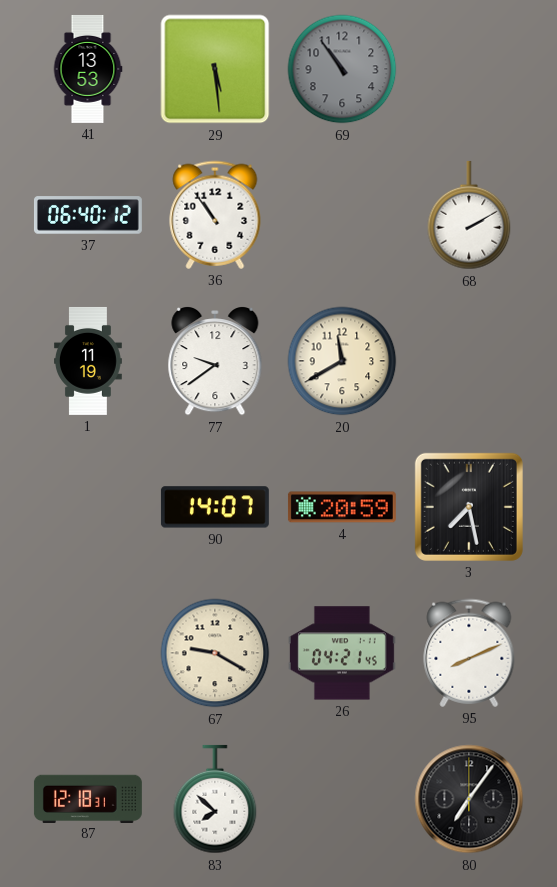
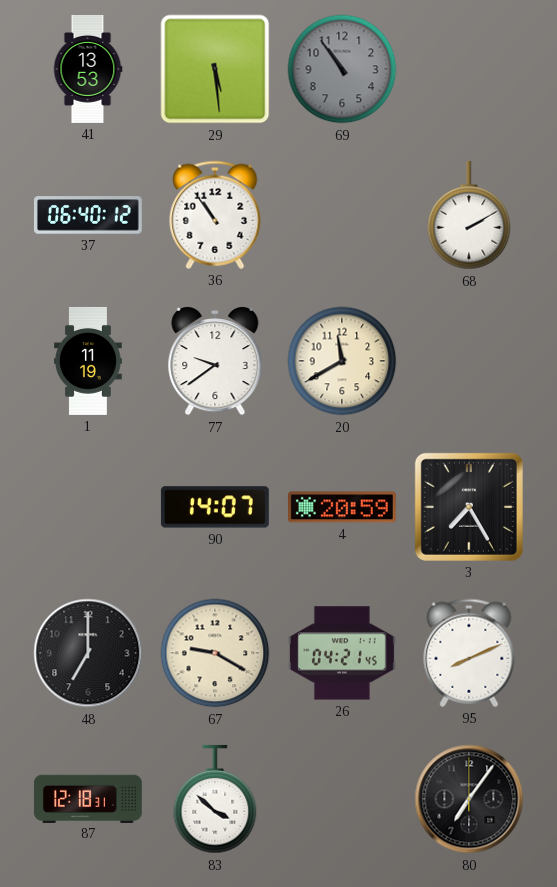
3: 7:28 -> 7:25
48: none -> 7:00
83: 7:52 -> 3:52
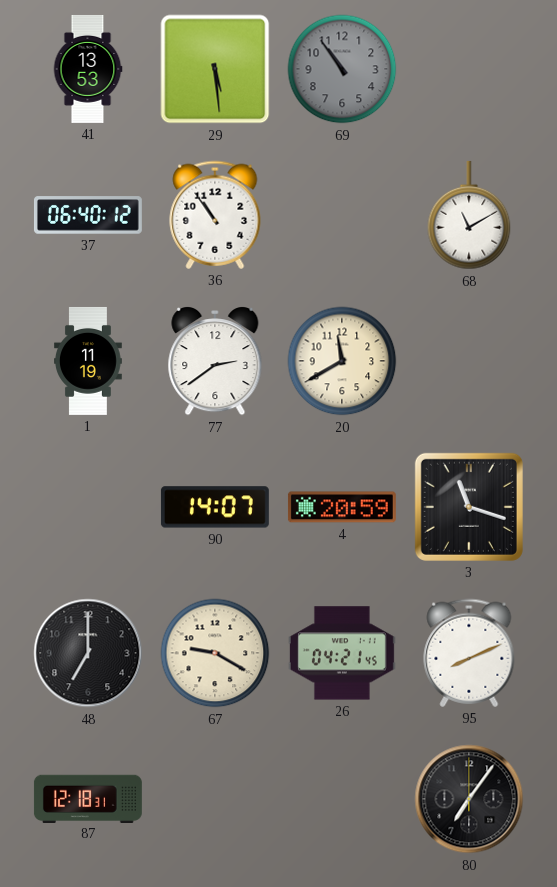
68: 2:10 -> 11:10
77: 9:39 -> 2:39
3: 7:25 -> 11:18
83: 3:52 -> none
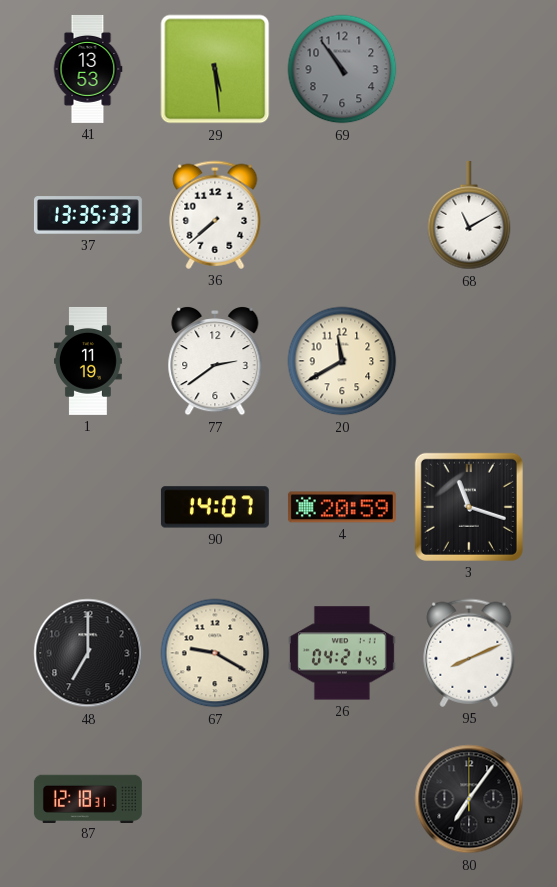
37: 06:40 -> 13:35
36: 10:54 -> 7:38
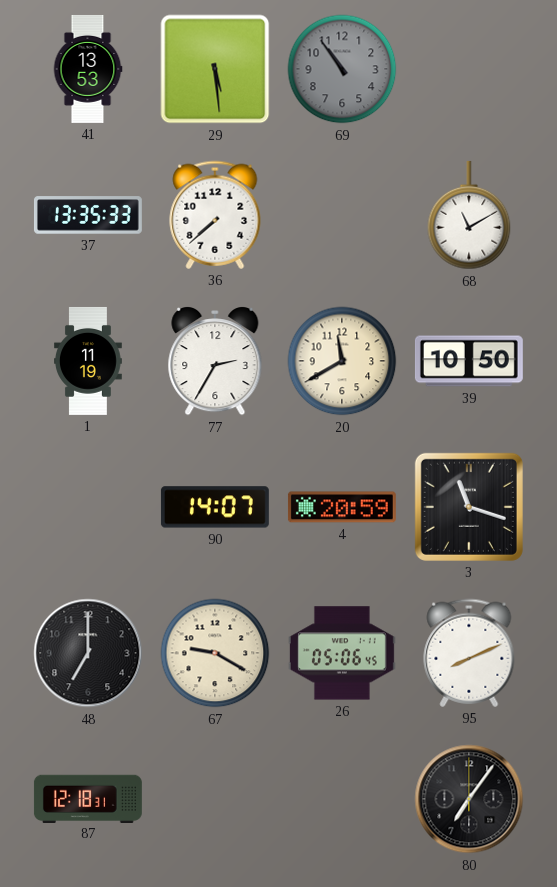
77: 2:39 -> 2:35
39: none -> 10:50
26: 04:21 -> 05:06
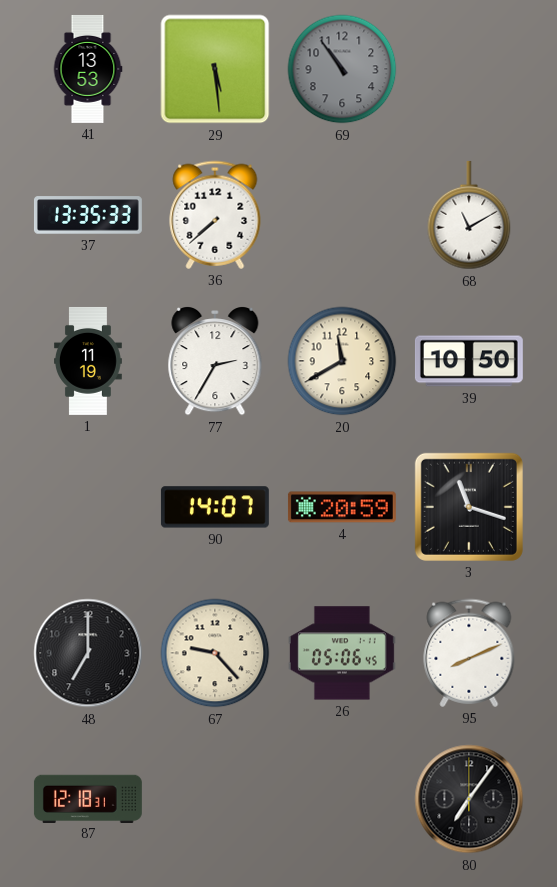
67: 9:20 -> 9:23
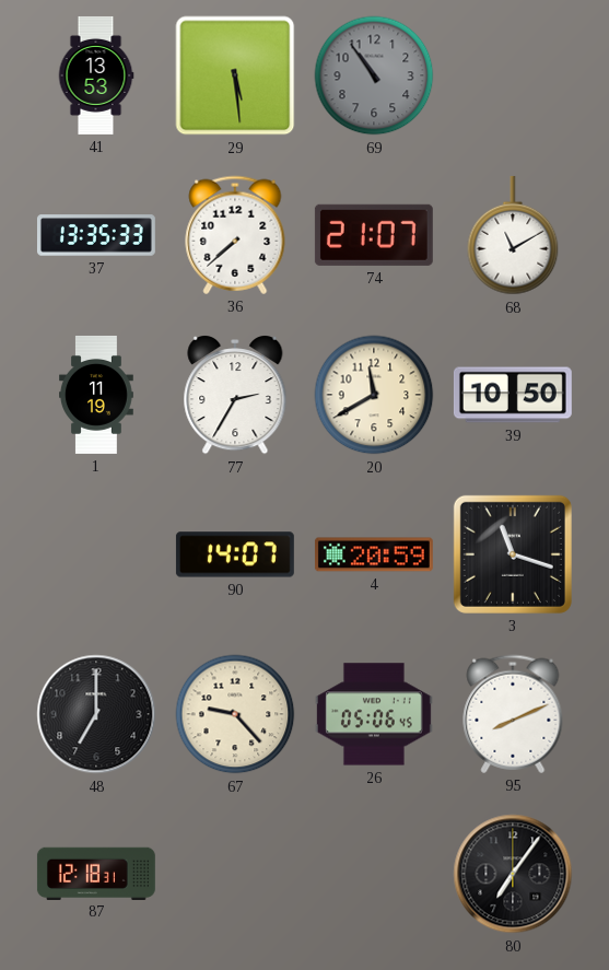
74: none -> 21:07
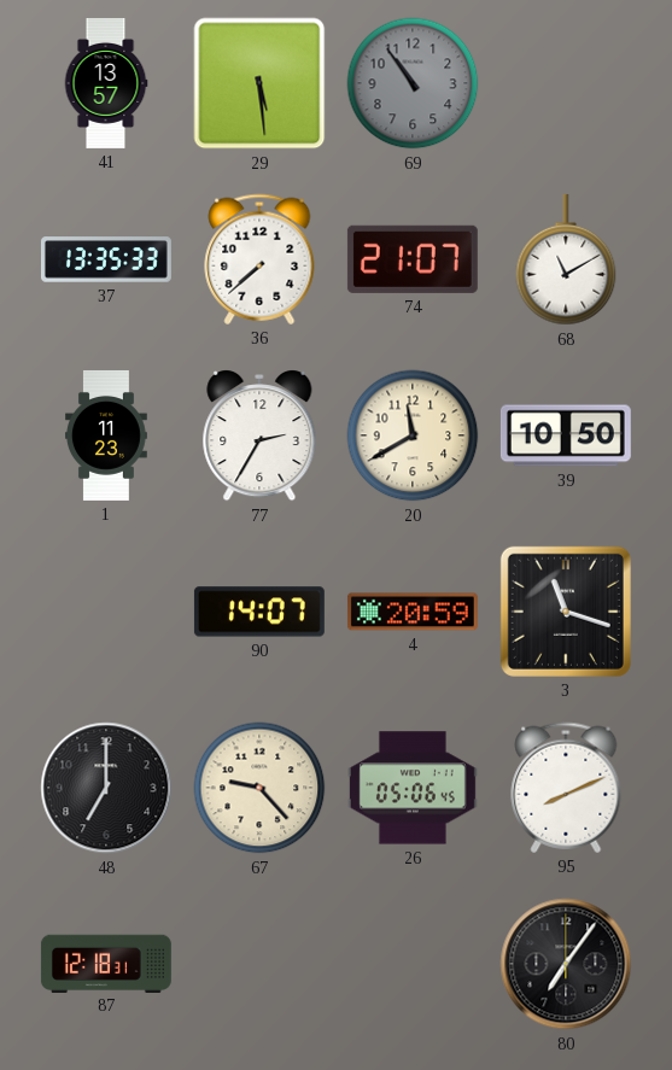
41: 13:53 -> 13:57
1: 11:19 -> 11:23
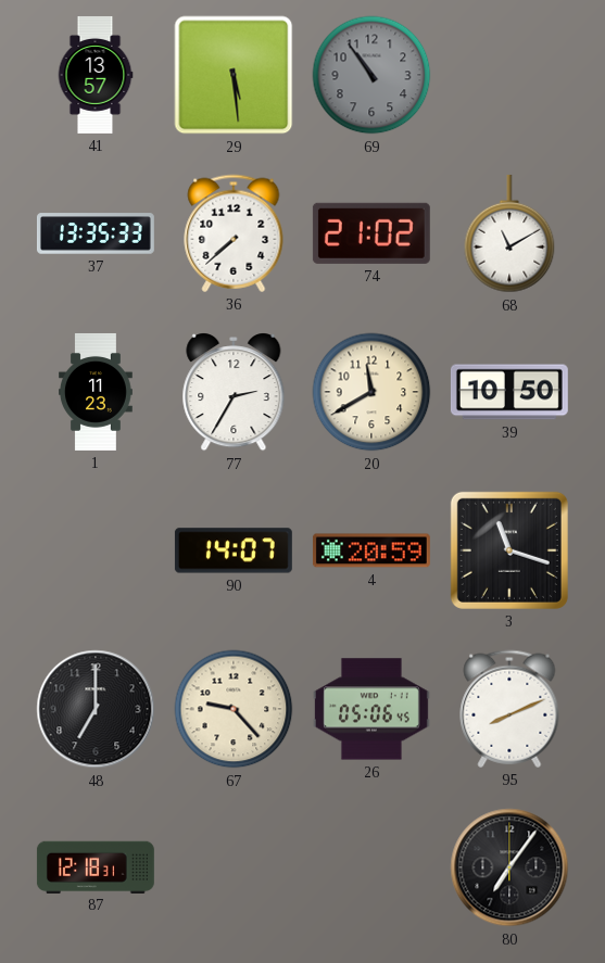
74: 21:07 -> 21:02
